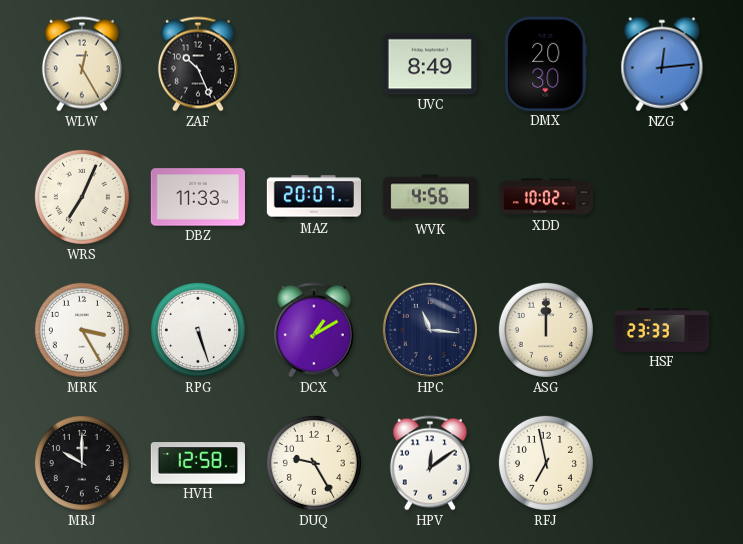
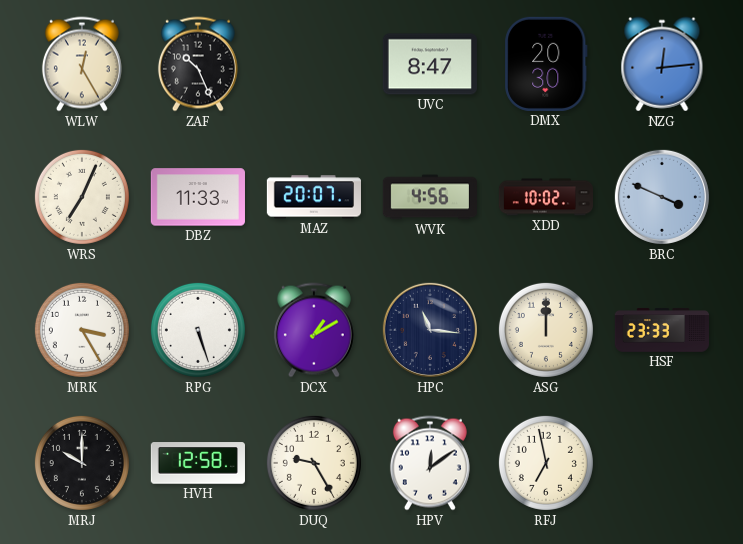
UVC: 8:49 -> 8:47
BRC: none -> 3:49
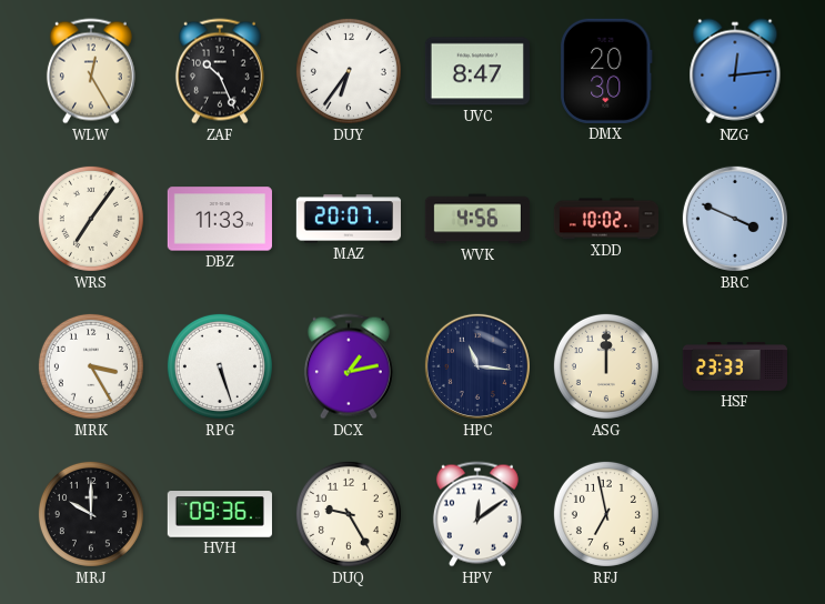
DUY: none -> 6:36
WRS: 7:04 -> 7:06
DCX: 1:10 -> 1:13
HVH: 12:58 -> 09:36
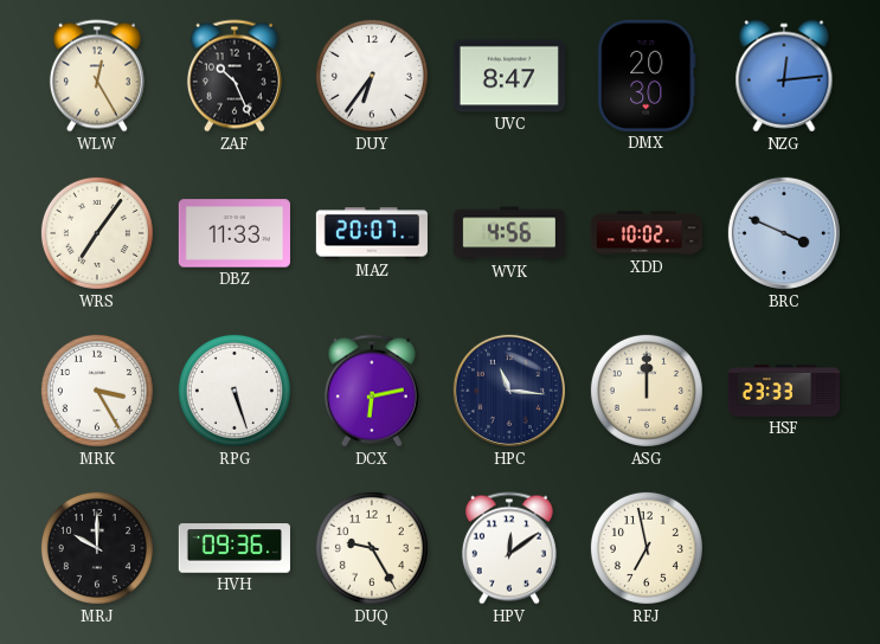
DCX: 1:13 -> 6:13
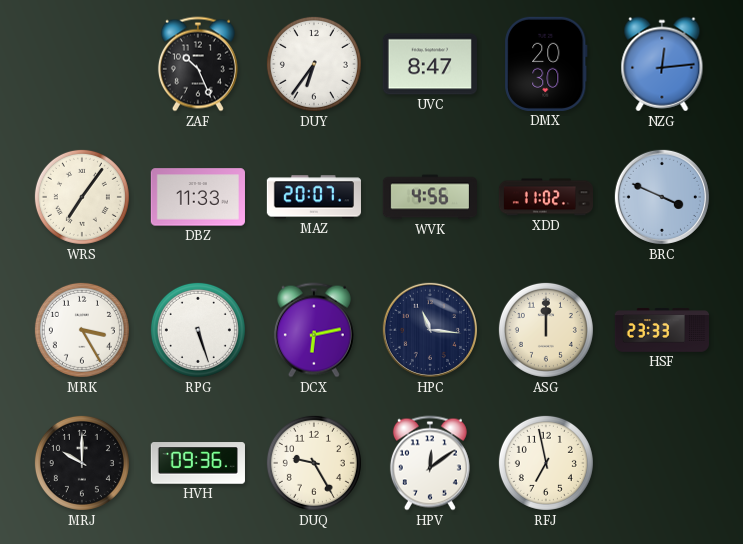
WLW: 12:25 -> none
XDD: 10:02 -> 11:02
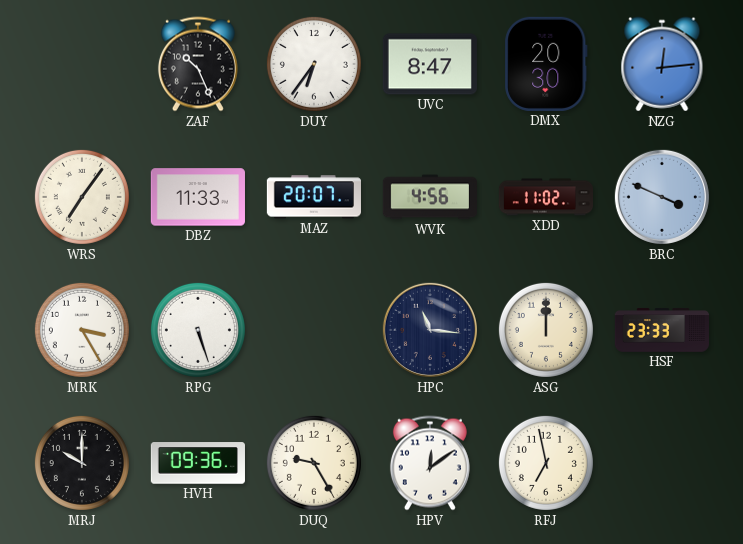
DCX: 6:13 -> none
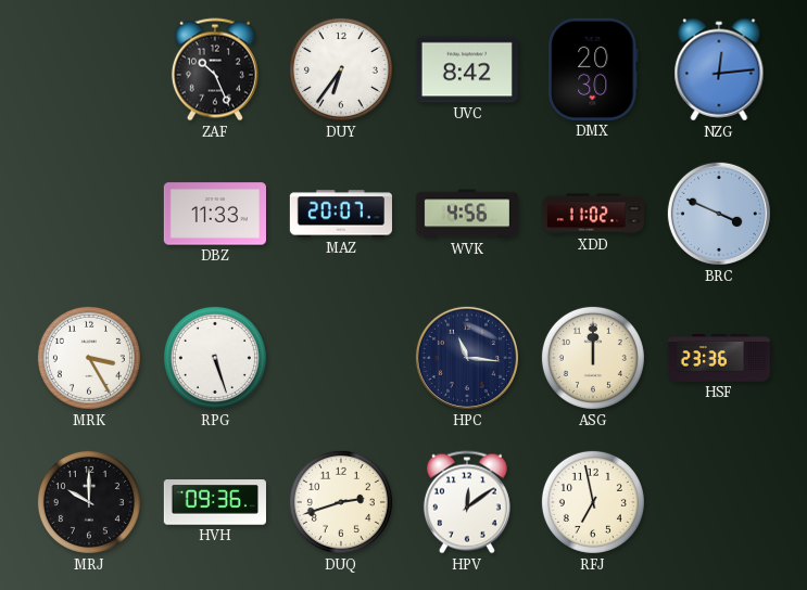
UVC: 8:47 -> 8:42
WRS: 7:06 -> none
HSF: 23:33 -> 23:36
DUQ: 9:25 -> 2:42
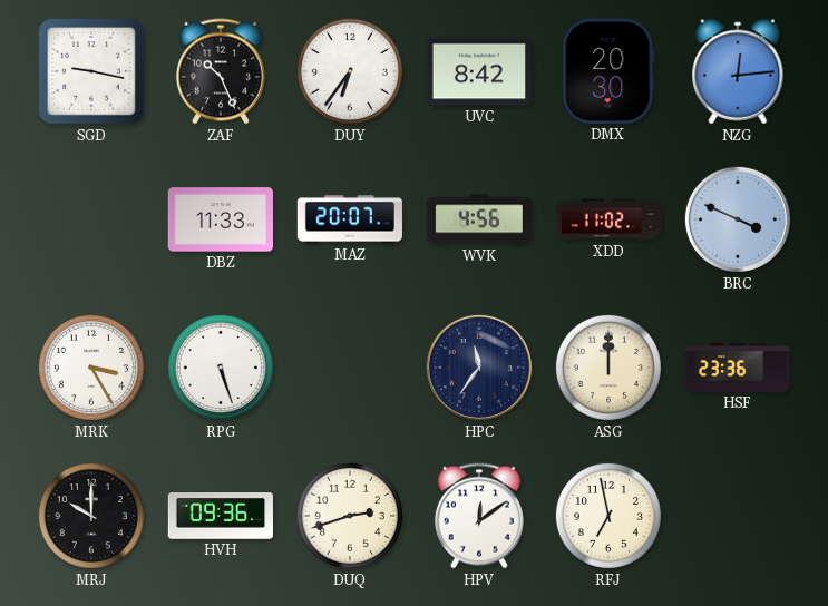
SGD: none -> 9:17
HPC: 11:16 -> 11:36
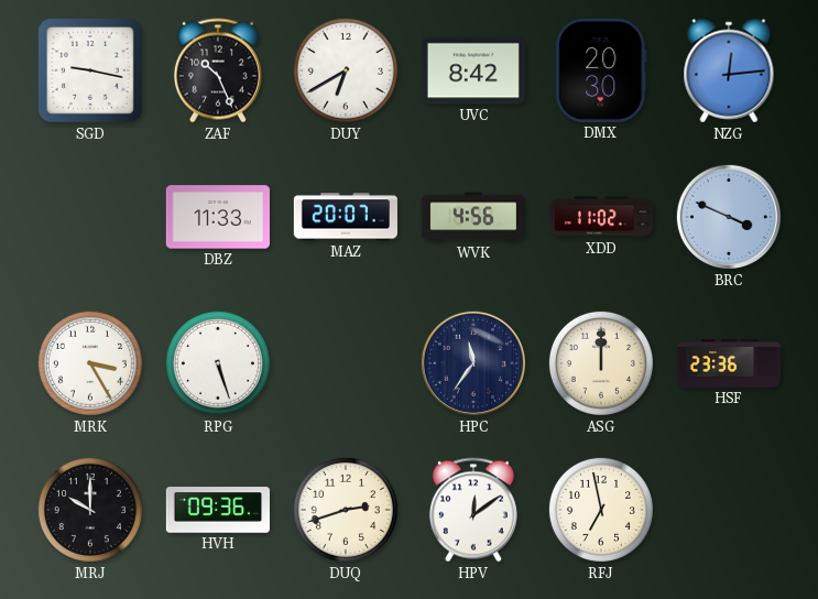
DUY: 6:36 -> 6:40
